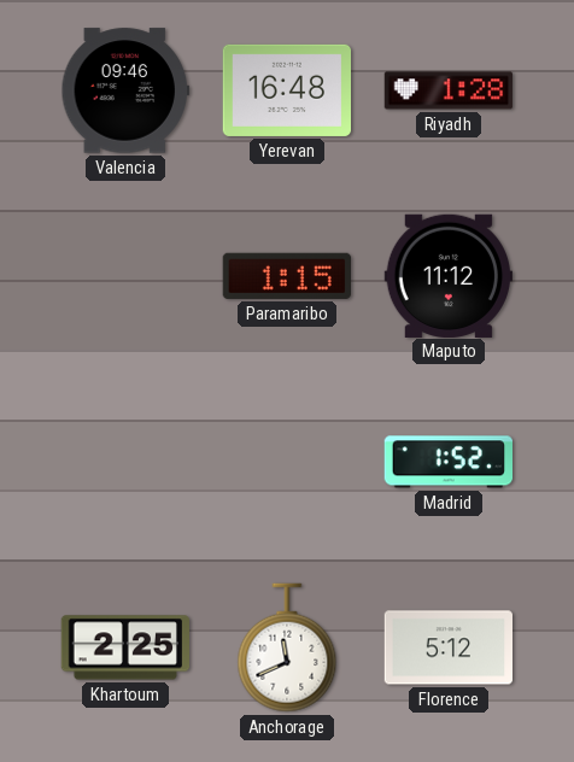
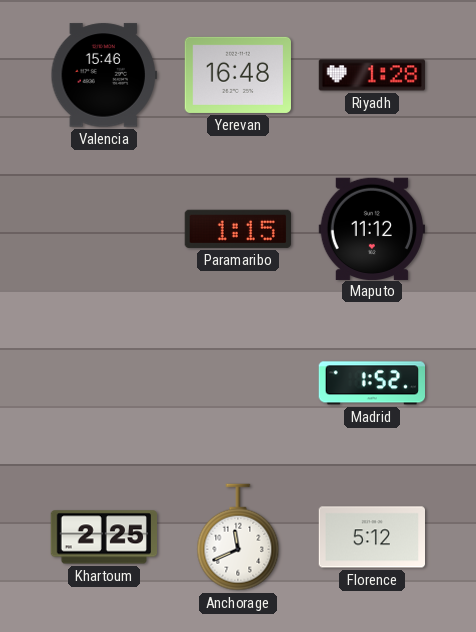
Valencia: 09:46 -> 15:46
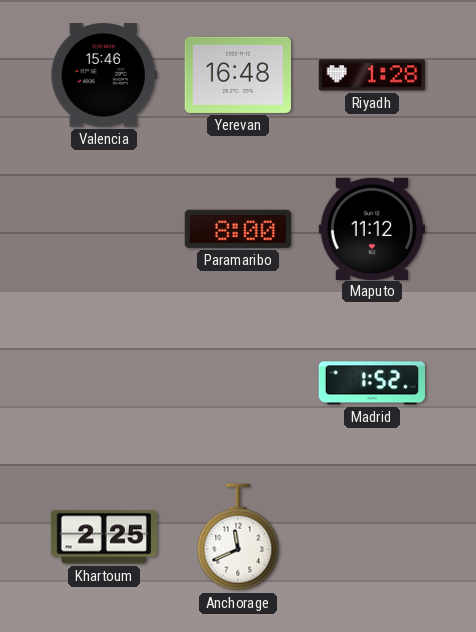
Paramaribo: 1:15 -> 8:00
Florence: 5:12 -> none
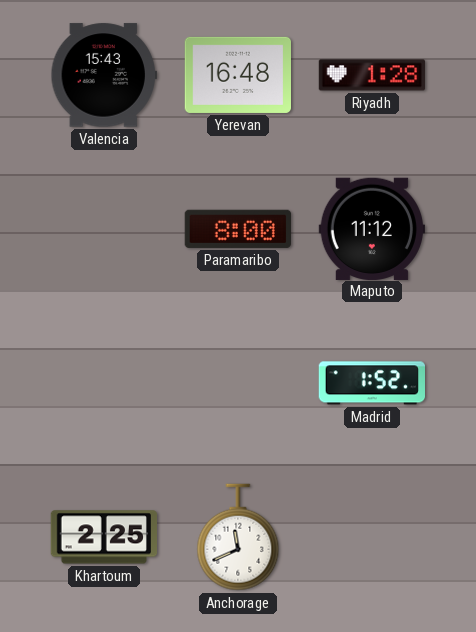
Valencia: 15:46 -> 15:43
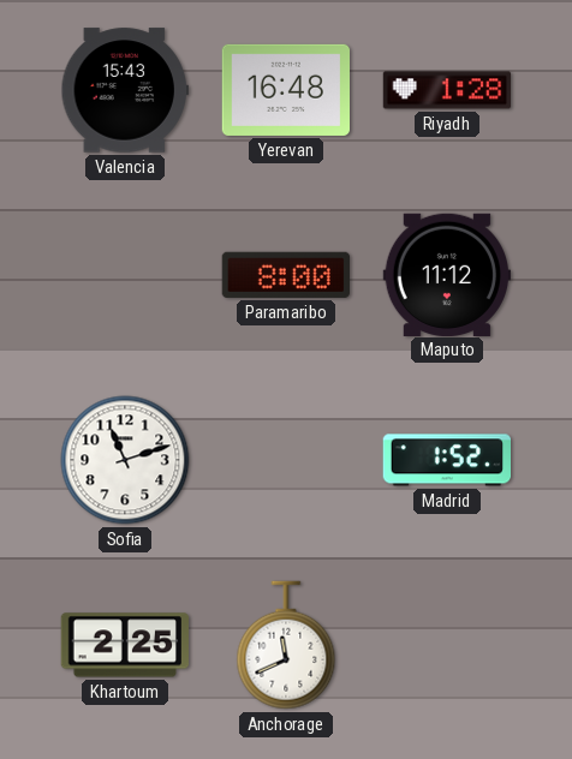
Sofia: none -> 11:12
